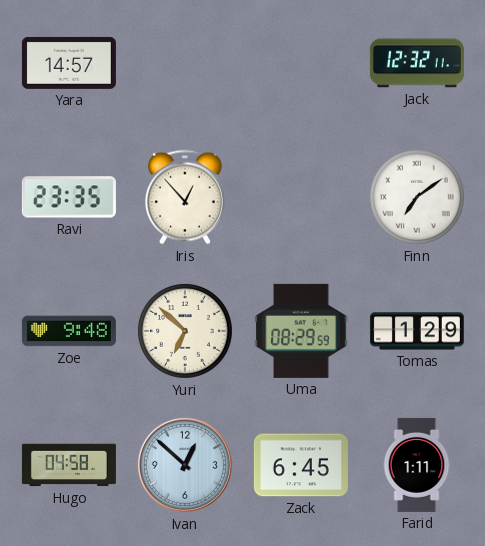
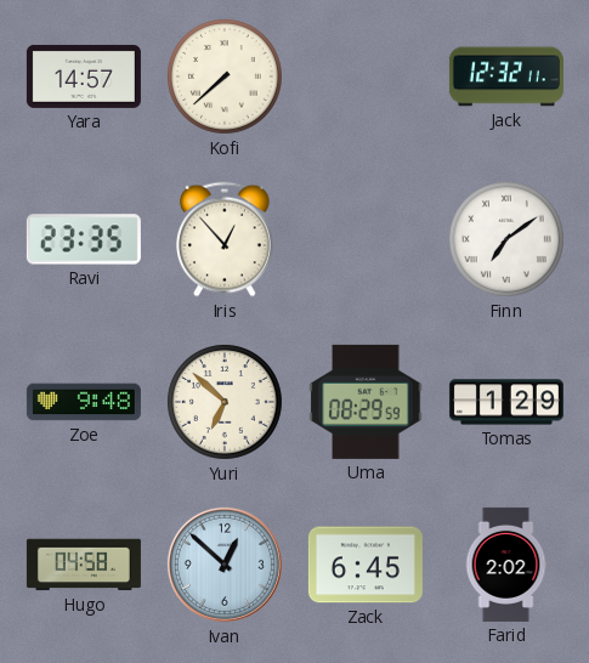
Kofi: none -> 7:38
Farid: 1:11 -> 2:02
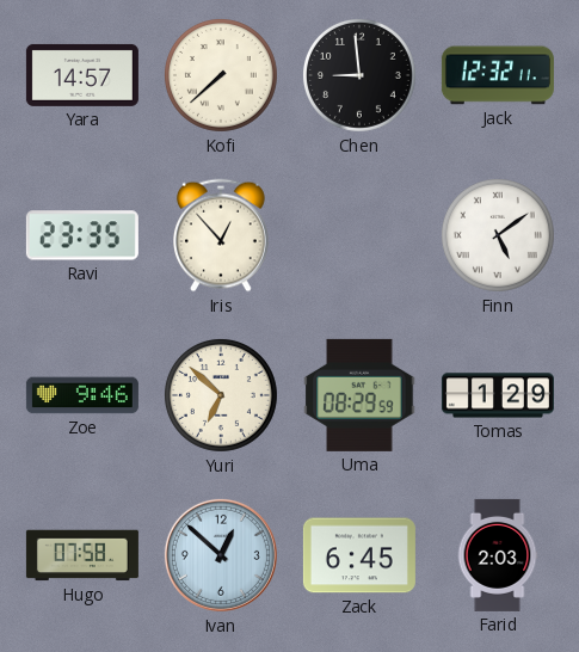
Chen: none -> 8:59
Finn: 7:09 -> 5:09
Zoe: 9:48 -> 9:46
Hugo: 04:58 -> 07:58
Farid: 2:02 -> 2:03
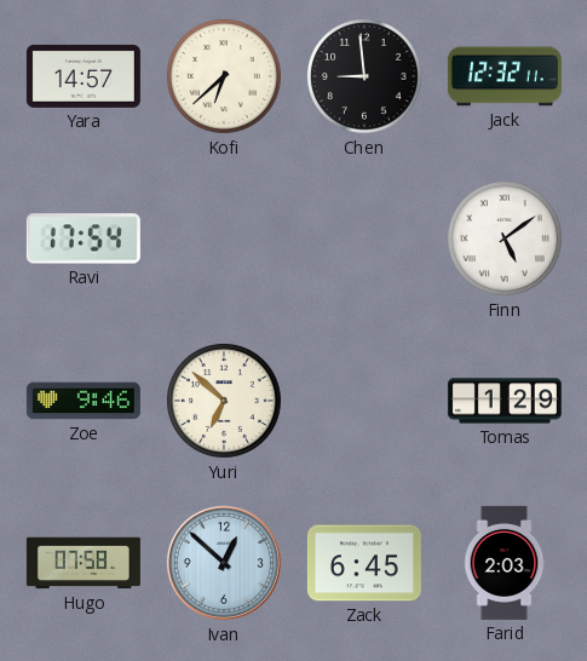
Kofi: 7:38 -> 6:38
Ravi: 23:35 -> 17:54
Iris: 12:53 -> none
Uma: 08:29 -> none
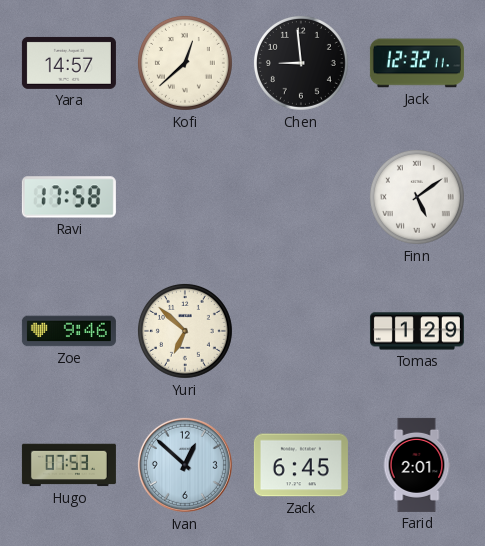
Kofi: 6:38 -> 12:38
Ravi: 17:54 -> 17:58
Hugo: 07:58 -> 07:53
Farid: 2:03 -> 2:01
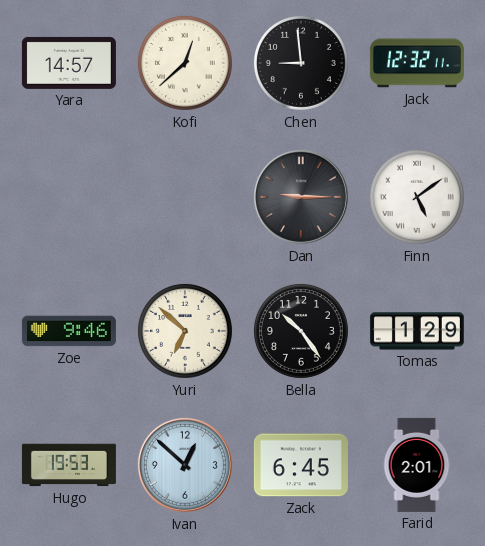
Ravi: 17:58 -> none
Dan: none -> 9:15
Bella: none -> 10:24
Hugo: 07:53 -> 19:53
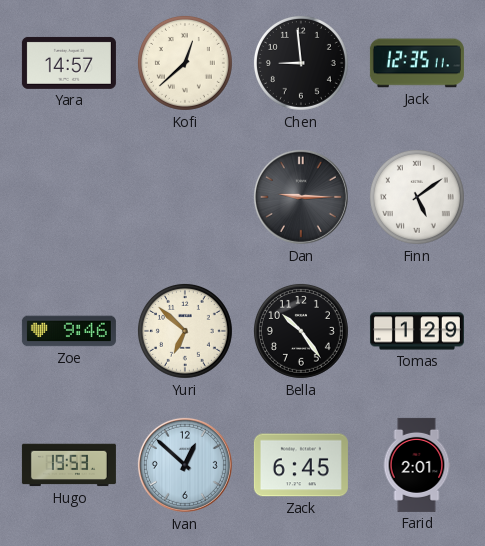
Jack: 12:32 -> 12:35
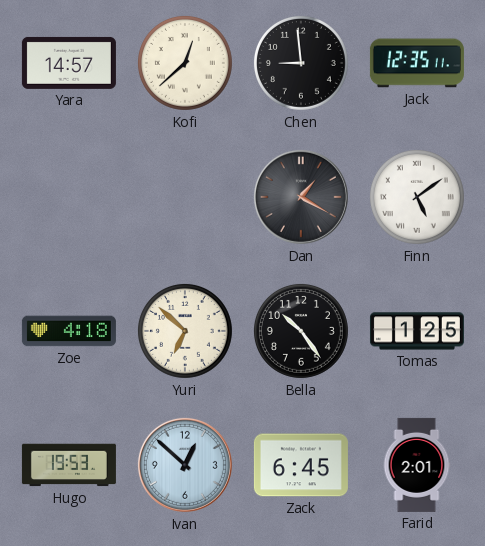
Dan: 9:15 -> 1:20
Zoe: 9:46 -> 4:18
Tomas: 1:29 -> 1:25
